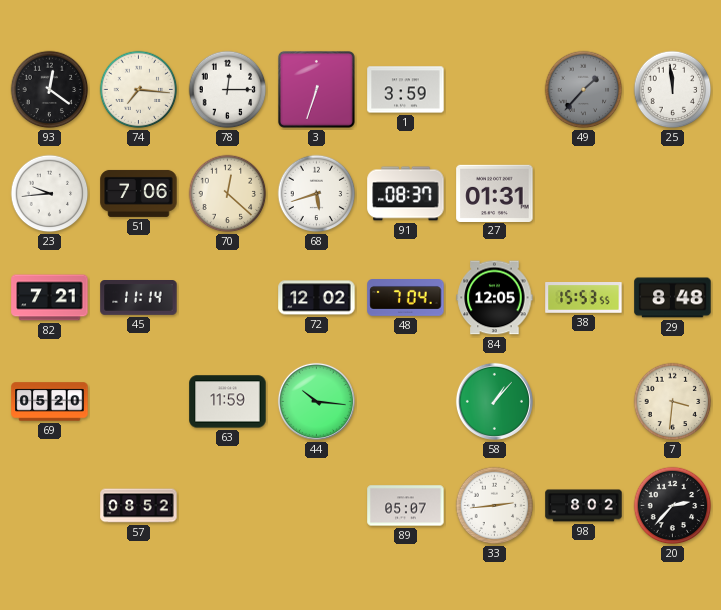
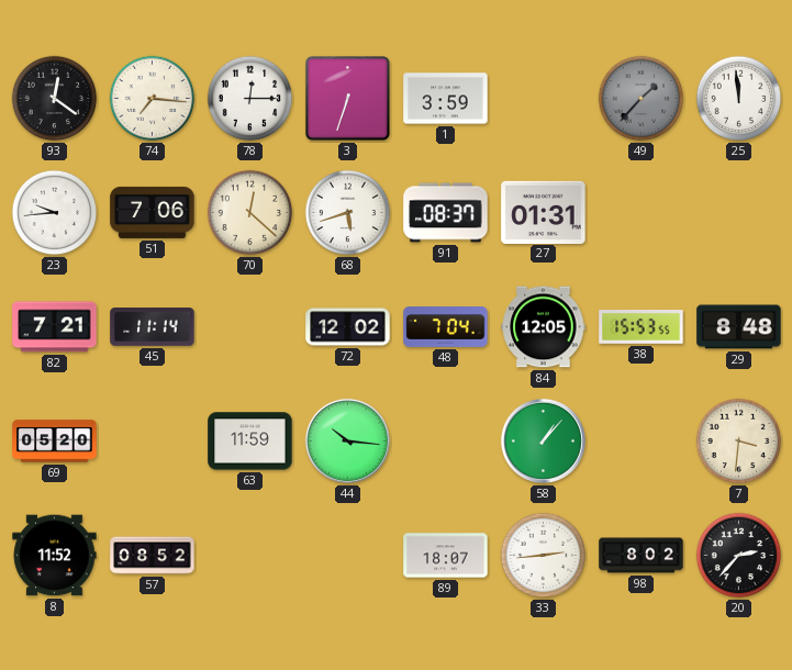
8: none -> 11:52
89: 05:07 -> 18:07
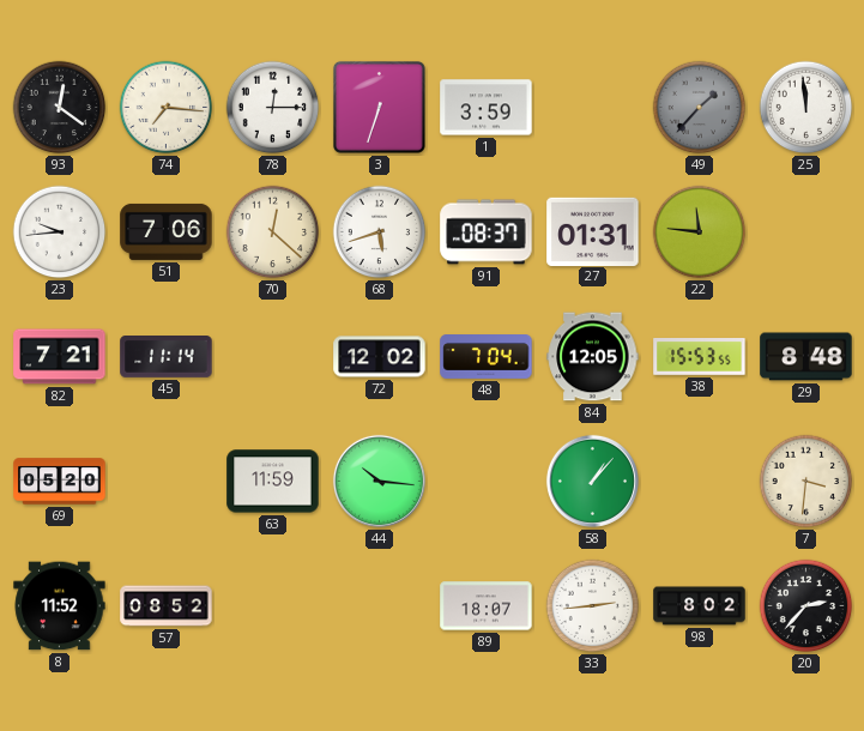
22: none -> 11:46
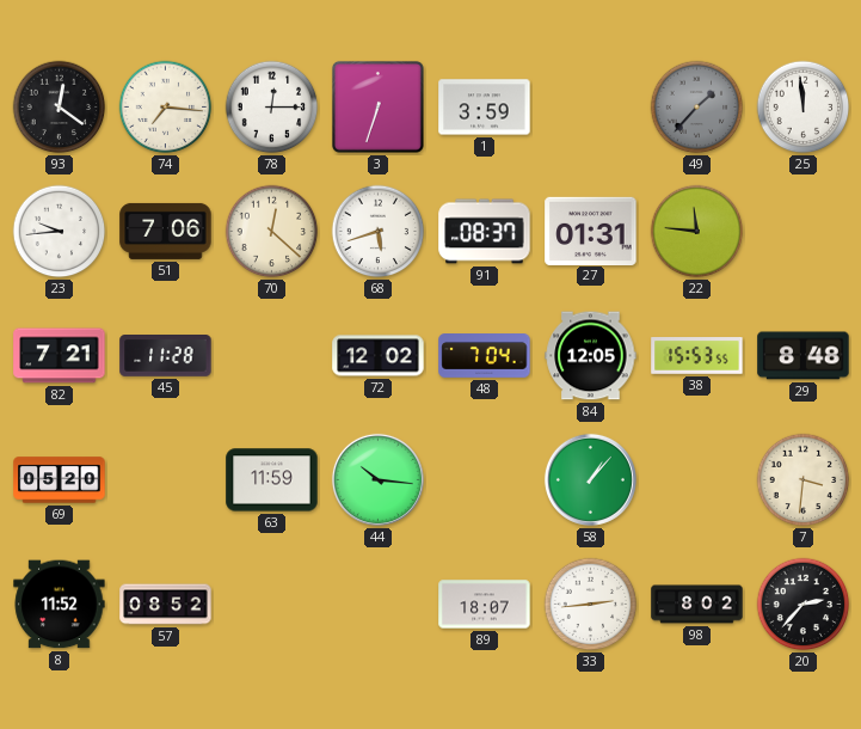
45: 11:14 -> 11:28
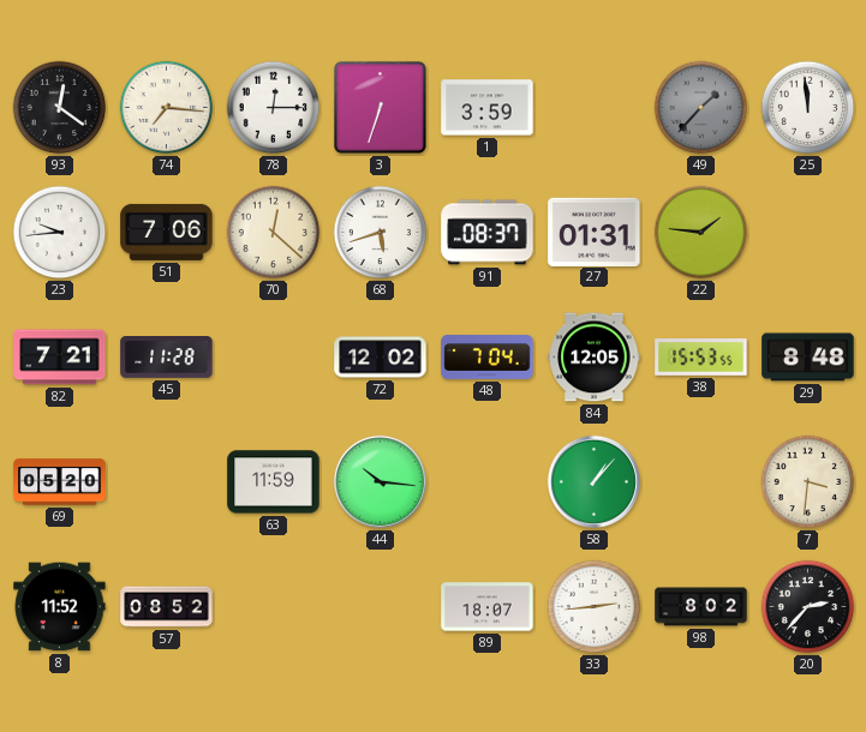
22: 11:46 -> 1:46
